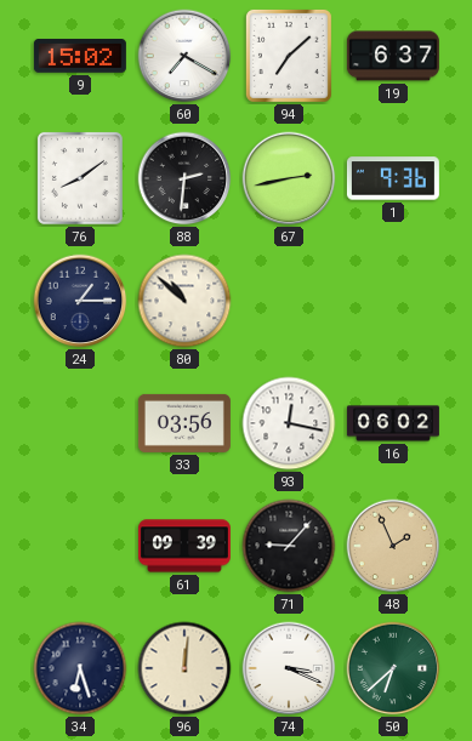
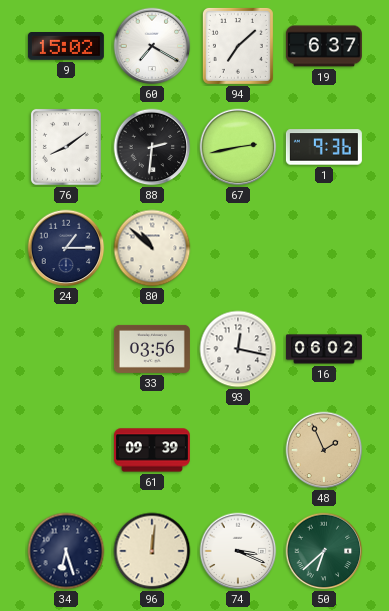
71: 9:07 -> none
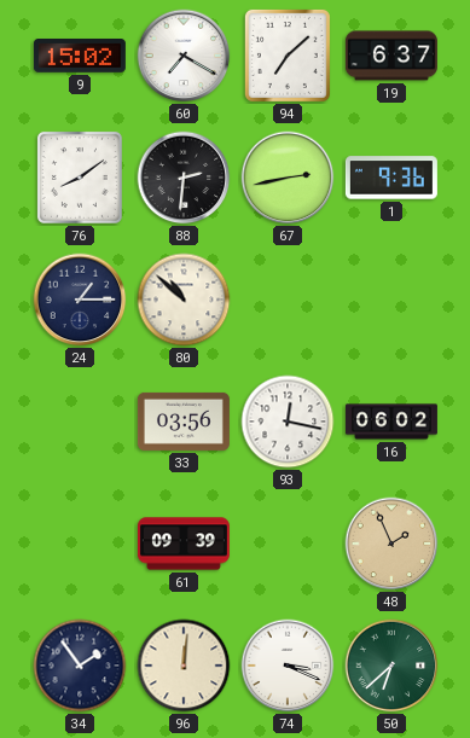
34: 6:27 -> 1:54
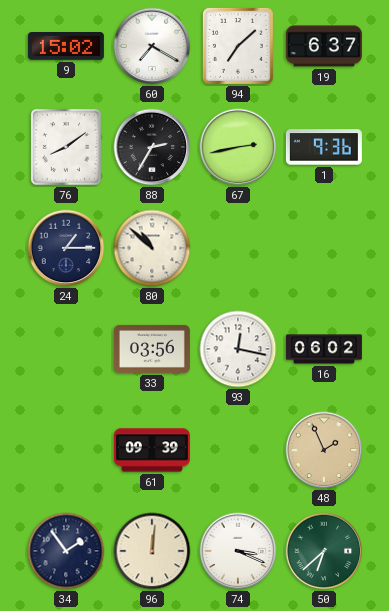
88: 2:31 -> 2:35
